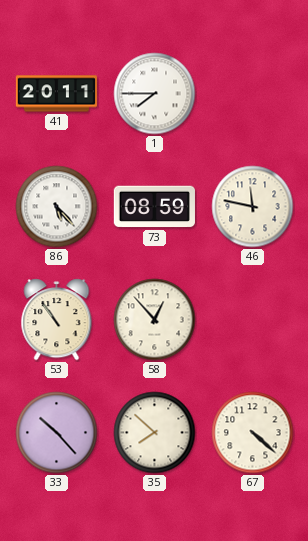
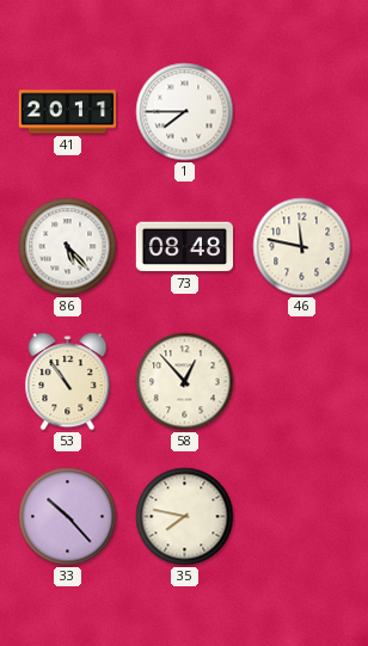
73: 08:59 -> 08:48
35: 7:52 -> 7:47
67: 4:22 -> none
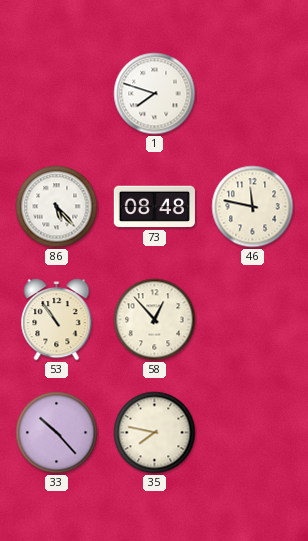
41: 20:11 -> none
1: 7:45 -> 7:48
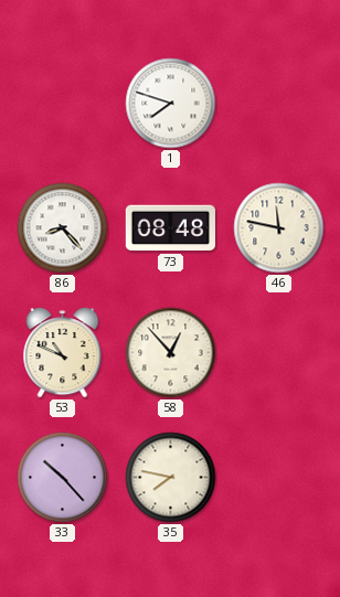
86: 5:23 -> 8:23
53: 10:54 -> 10:49
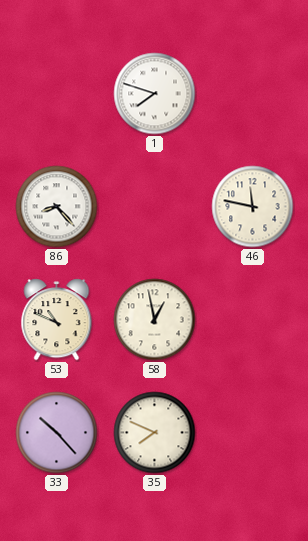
73: 08:48 -> none
58: 12:53 -> 12:58
35: 7:47 -> 7:49
